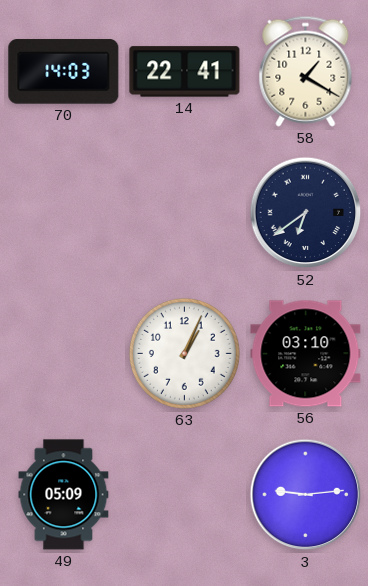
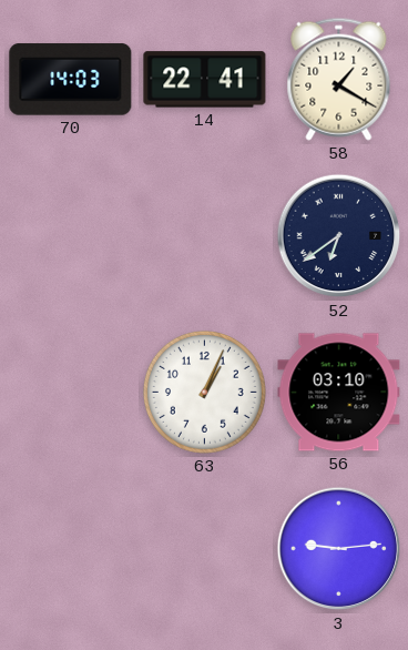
49: 05:09 -> none
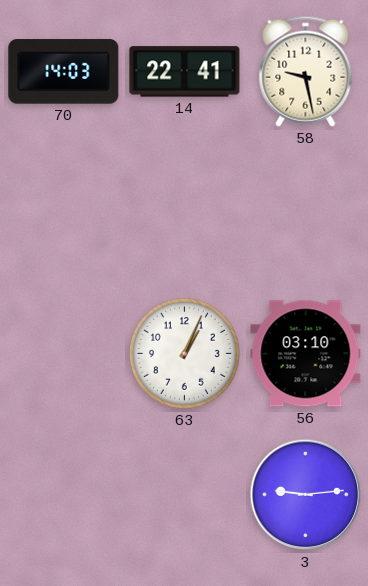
58: 1:20 -> 9:28
52: 6:39 -> none
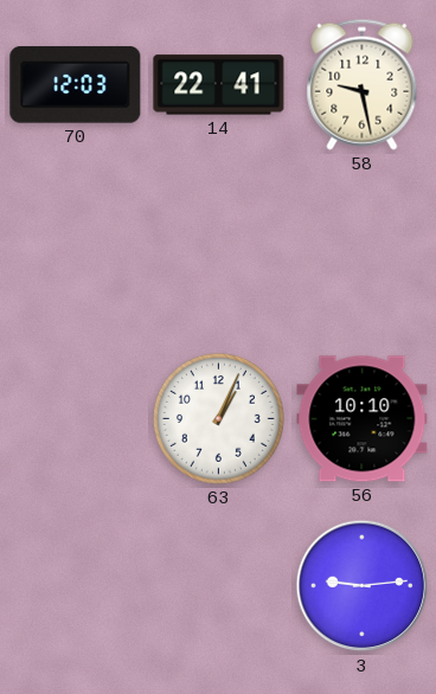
70: 14:03 -> 12:03
56: 03:10 -> 10:10
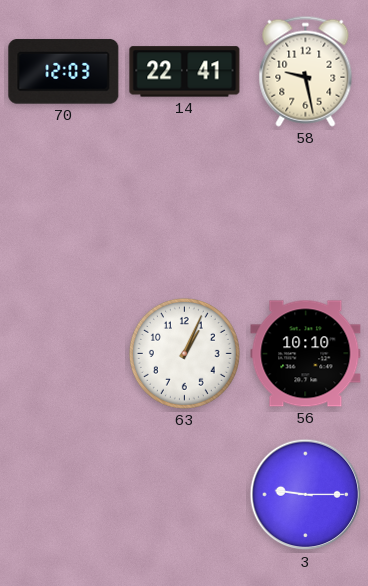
3: 9:14 -> 9:15
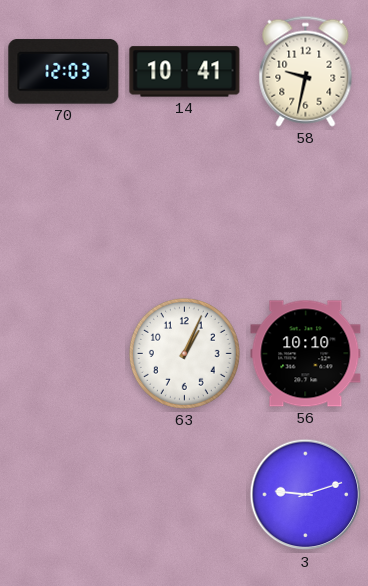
14: 22:41 -> 10:41
58: 9:28 -> 9:32
3: 9:15 -> 9:12
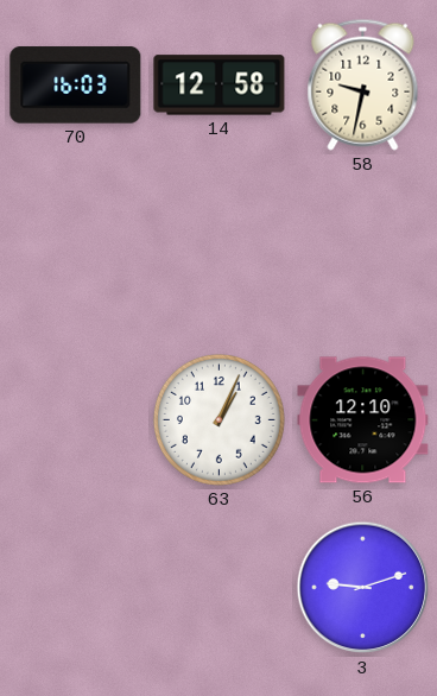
70: 12:03 -> 16:03
14: 10:41 -> 12:58
56: 10:10 -> 12:10
